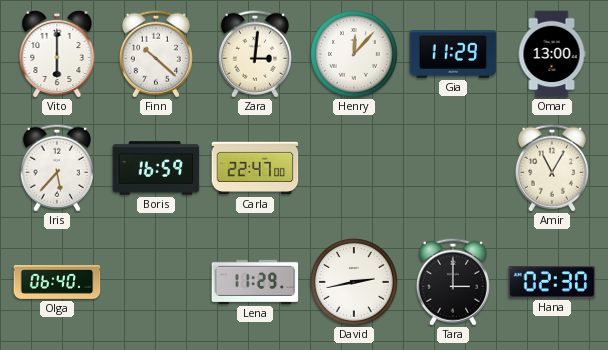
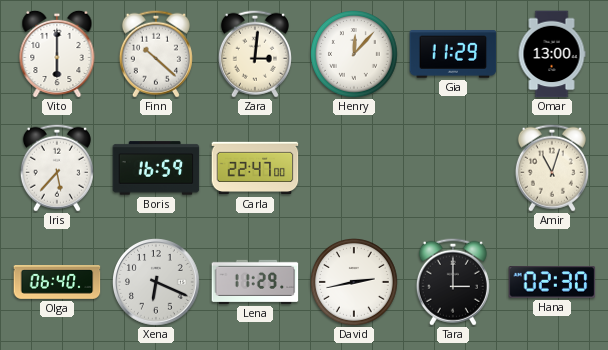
Amir: 11:05 -> 11:03
Xena: none -> 6:19
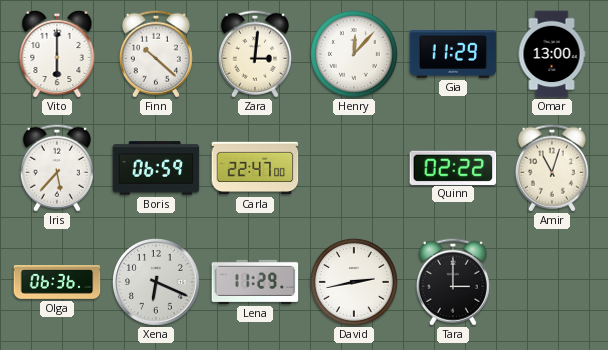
Boris: 16:59 -> 06:59
Quinn: none -> 02:22
Olga: 06:40 -> 06:36
Hana: 02:30 -> none
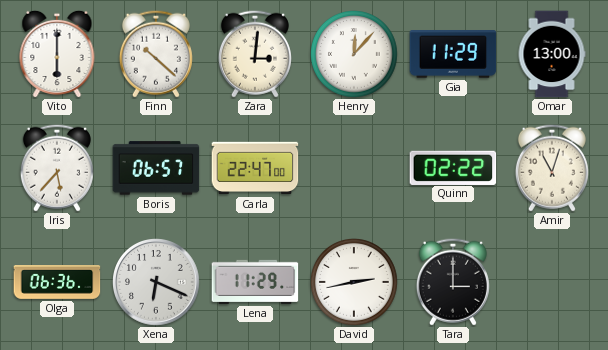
Boris: 06:59 -> 06:57
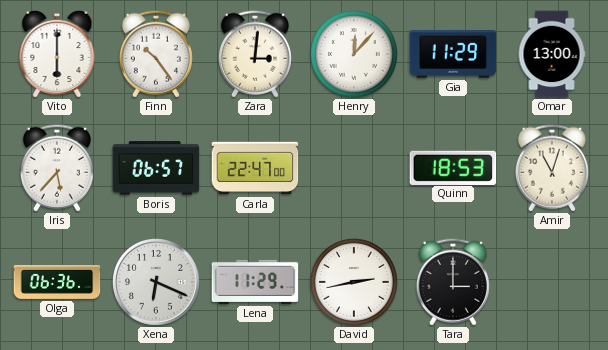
Finn: 10:22 -> 10:24
Quinn: 02:22 -> 18:53
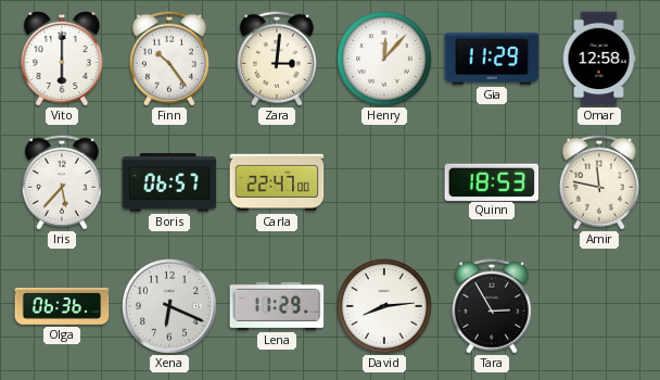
Omar: 13:00 -> 12:58
Amir: 11:03 -> 11:47
David: 2:43 -> 8:14
Tara: 3:00 -> 2:55
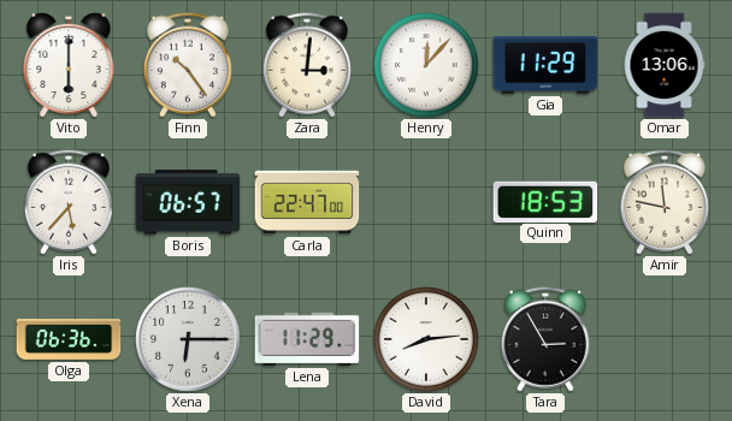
Omar: 12:58 -> 13:06
Xena: 6:19 -> 6:15
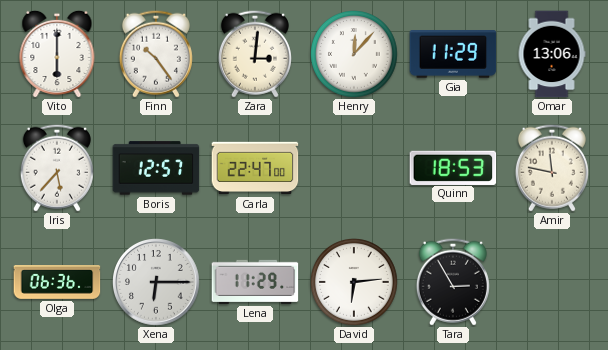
Boris: 06:57 -> 12:57
David: 8:14 -> 6:14
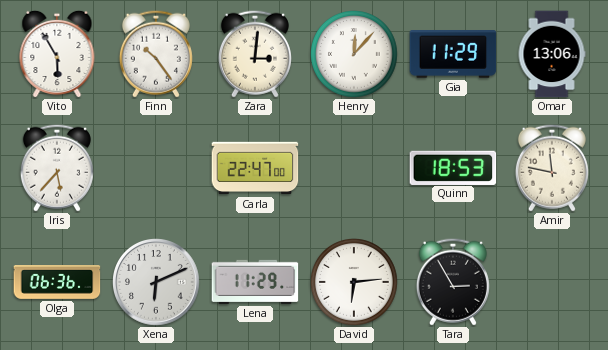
Vito: 6:00 -> 5:55
Boris: 12:57 -> none
Xena: 6:15 -> 6:11
